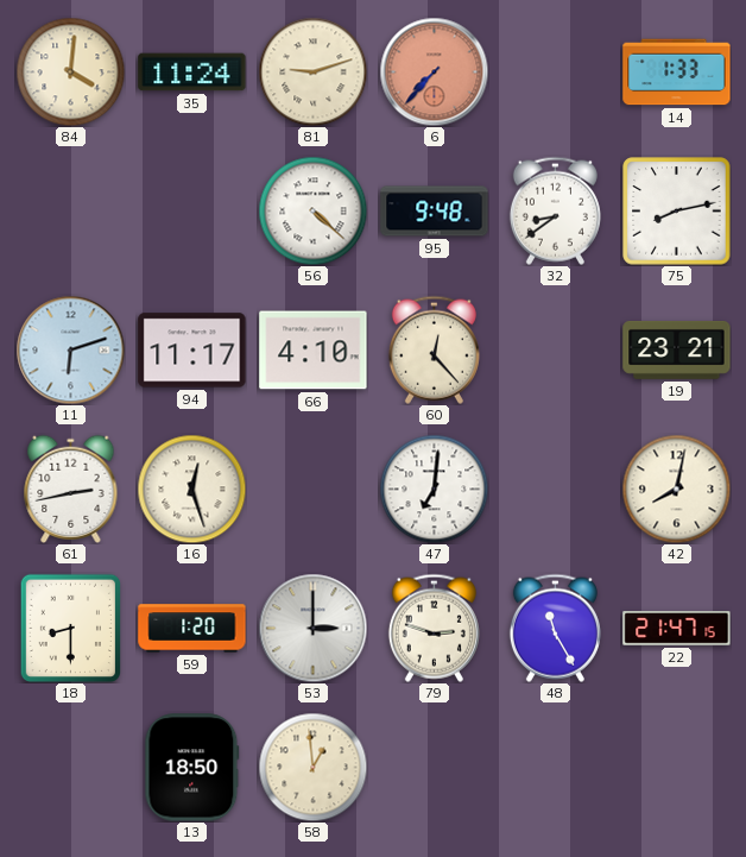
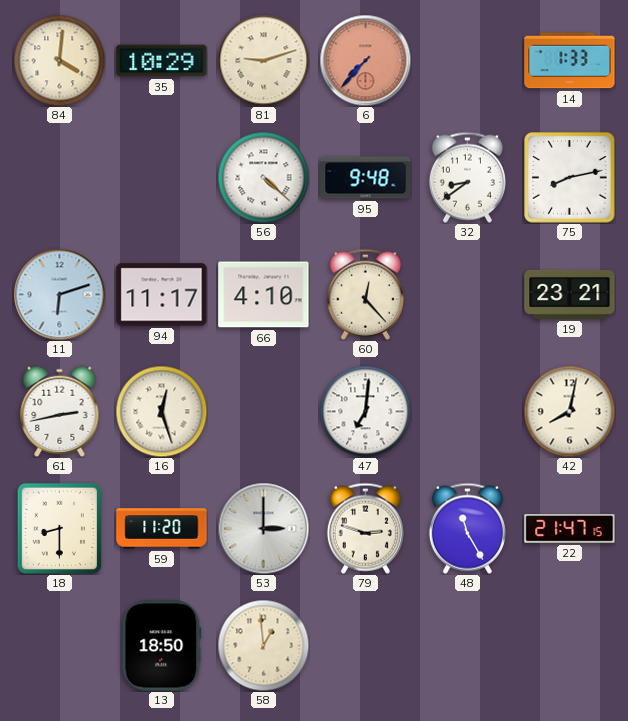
35: 11:24 -> 10:29
59: 1:20 -> 11:20
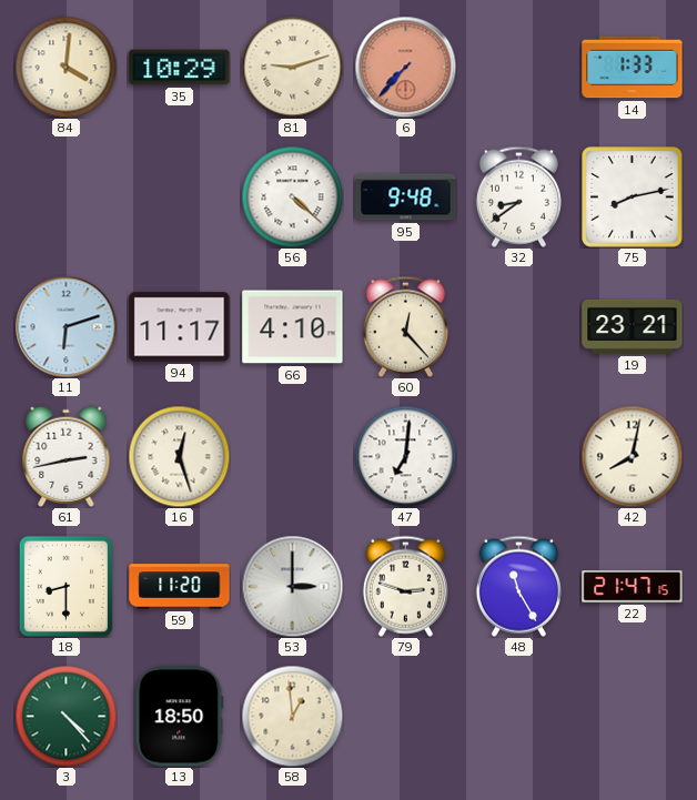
3: none -> 4:23
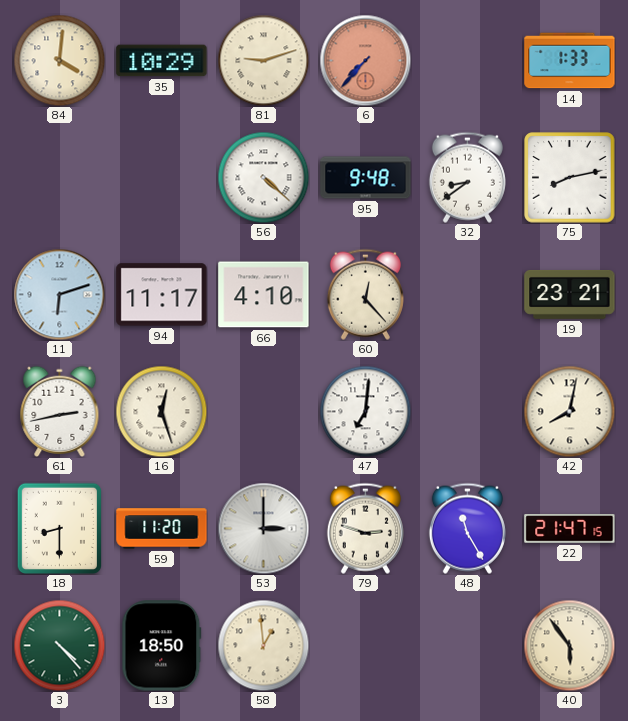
40: none -> 5:54
